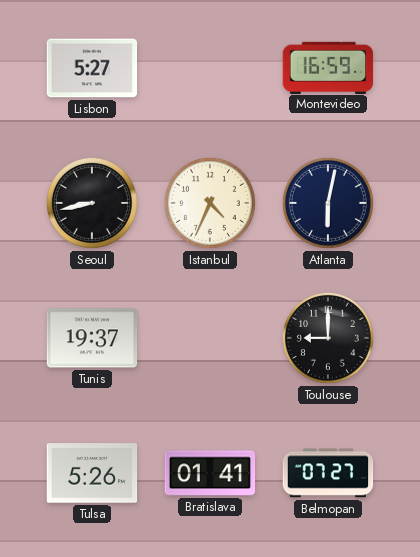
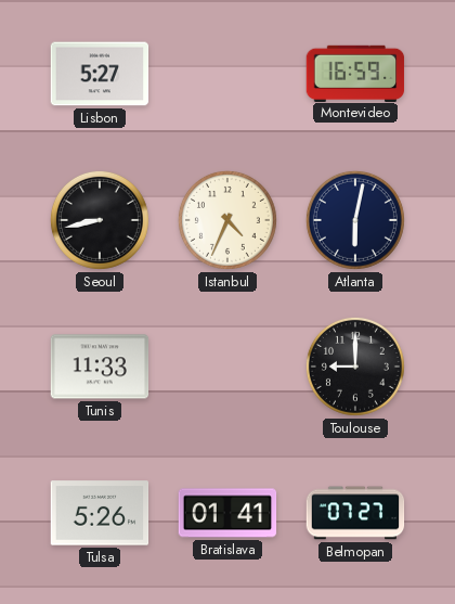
Tunis: 19:37 -> 11:33
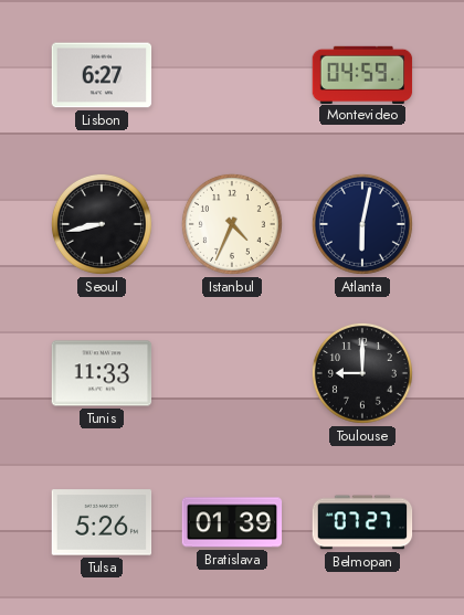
Lisbon: 5:27 -> 6:27
Montevideo: 16:59 -> 04:59
Bratislava: 01:41 -> 01:39
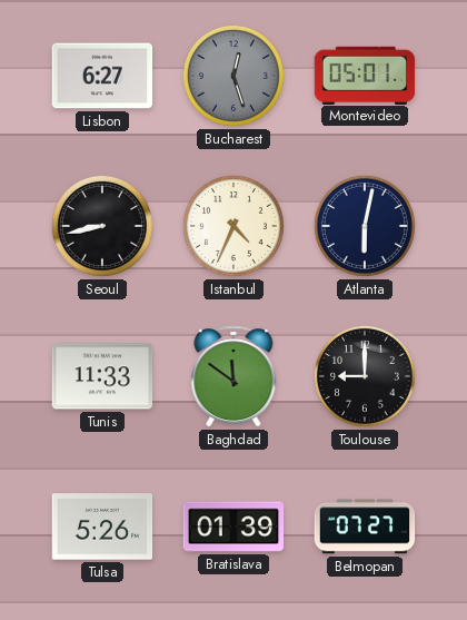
Bucharest: none -> 12:27
Montevideo: 04:59 -> 05:01
Baghdad: none -> 11:51
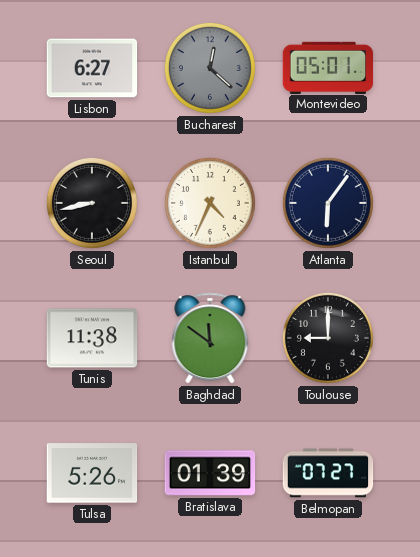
Bucharest: 12:27 -> 12:22
Atlanta: 6:02 -> 6:06
Tunis: 11:33 -> 11:38
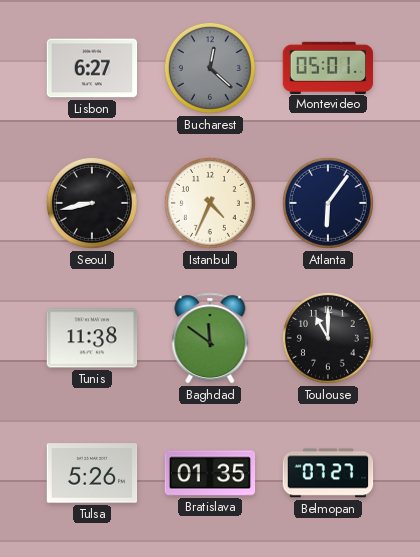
Toulouse: 9:00 -> 11:00
Bratislava: 01:39 -> 01:35
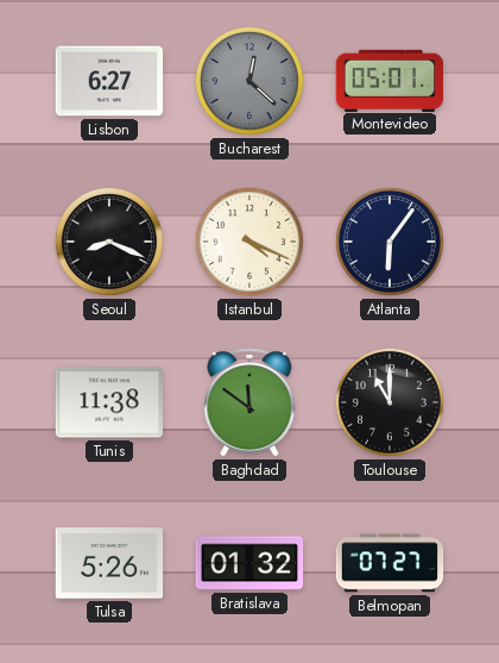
Seoul: 8:43 -> 8:19
Istanbul: 4:34 -> 4:19
Bratislava: 01:35 -> 01:32
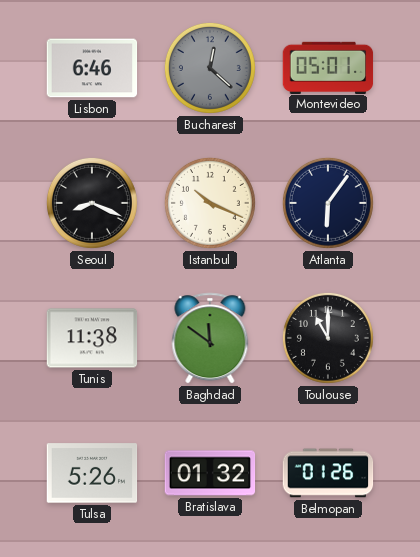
Lisbon: 6:27 -> 6:46
Istanbul: 4:19 -> 10:19
Belmopan: 07:27 -> 01:26
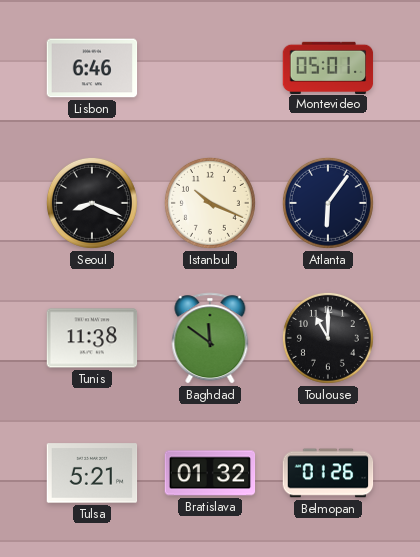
Bucharest: 12:22 -> none
Tulsa: 5:26 -> 5:21
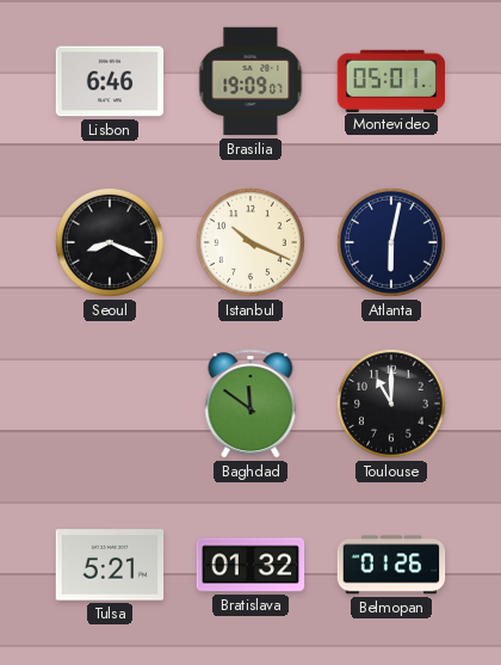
Brasilia: none -> 19:09
Atlanta: 6:06 -> 6:02
Tunis: 11:38 -> none
